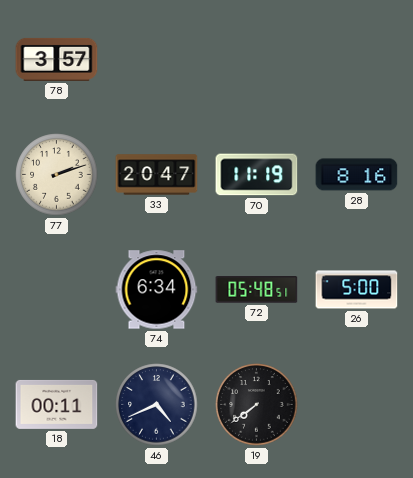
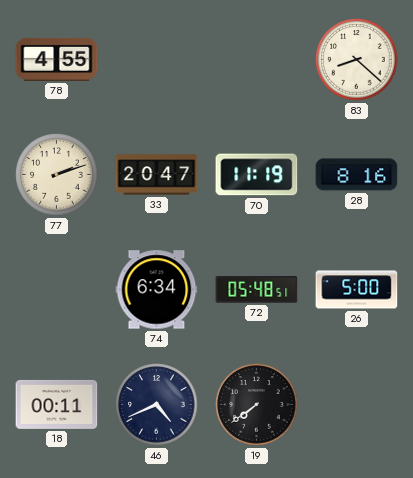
78: 3:57 -> 4:55
83: none -> 8:22
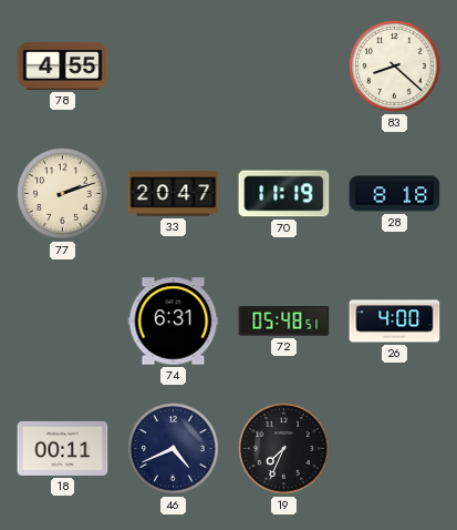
28: 8:16 -> 8:18
74: 6:34 -> 6:31
26: 5:00 -> 4:00
19: 7:39 -> 7:34
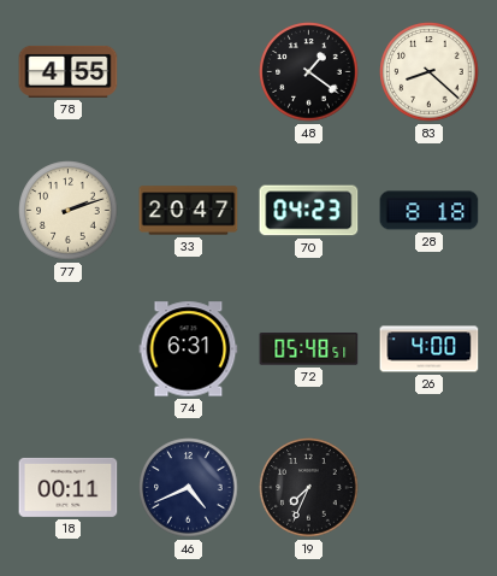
48: none -> 1:21
70: 11:19 -> 04:23
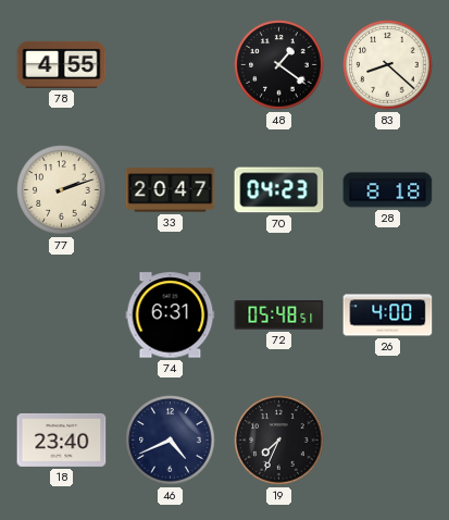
18: 00:11 -> 23:40
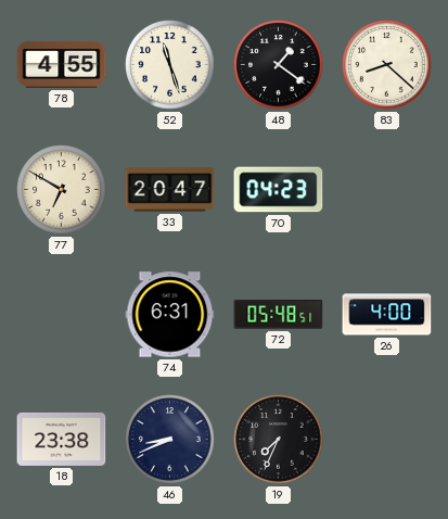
52: none -> 11:27
77: 2:12 -> 6:50
28: 8:18 -> none
18: 23:40 -> 23:38
46: 4:41 -> 8:41
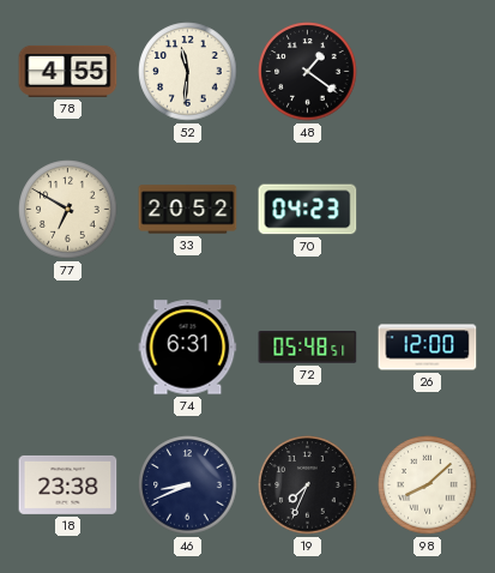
52: 11:27 -> 11:31
83: 8:22 -> none
33: 20:47 -> 20:52
26: 4:00 -> 12:00
98: none -> 8:08
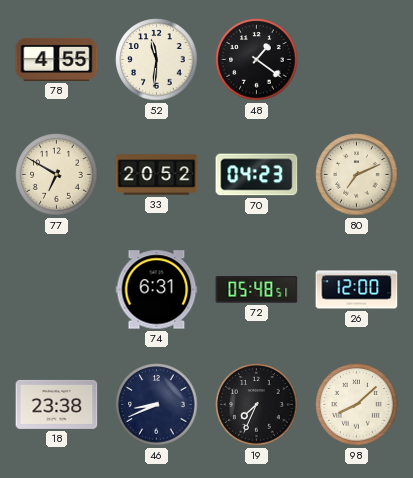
80: none -> 7:11
